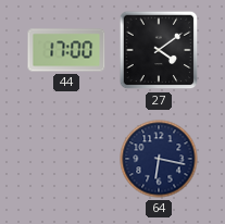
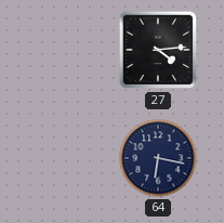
44: 17:00 -> none
27: 4:09 -> 4:14
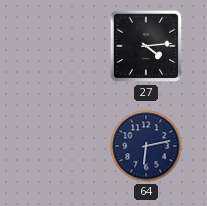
64: 6:17 -> 6:13
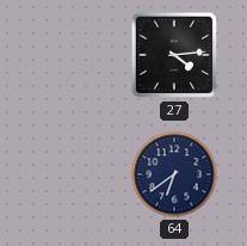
64: 6:13 -> 6:39
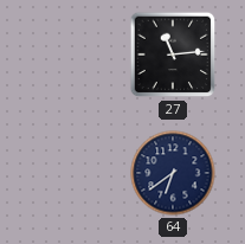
27: 4:14 -> 11:14
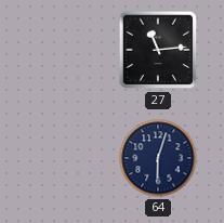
64: 6:39 -> 6:03
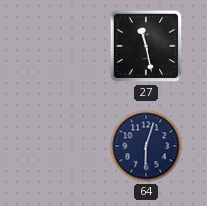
27: 11:14 -> 11:28
